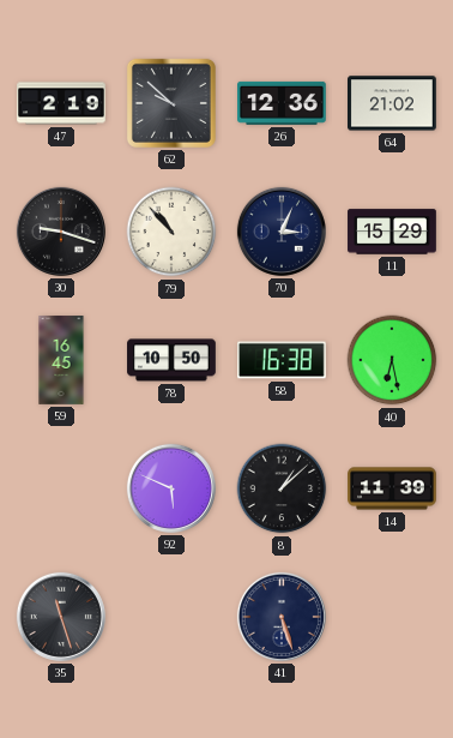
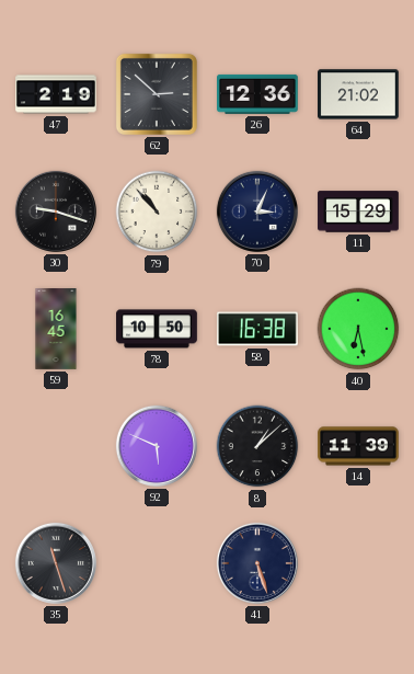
62: 9:52 -> 2:52
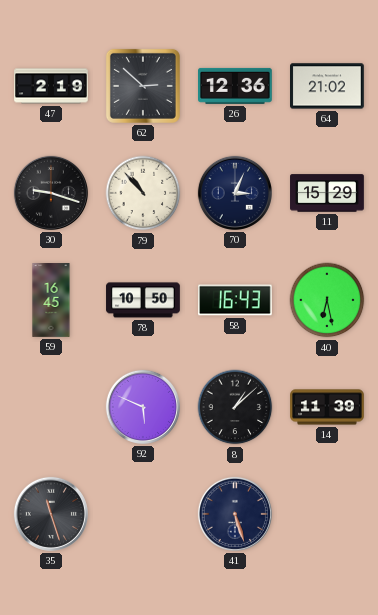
58: 16:38 -> 16:43
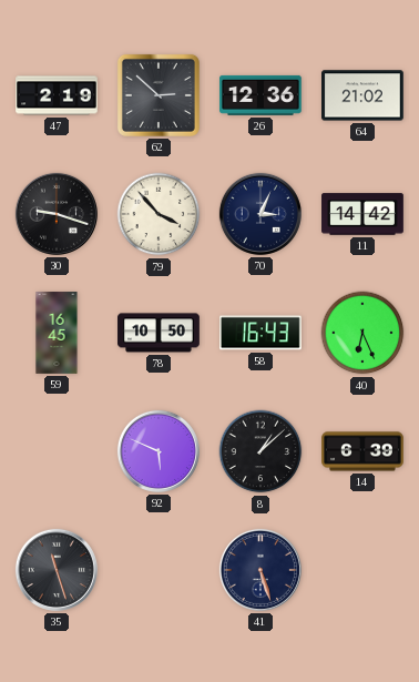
79: 10:53 -> 3:53
11: 15:29 -> 14:42
40: 6:28 -> 6:26
14: 11:39 -> 6:39
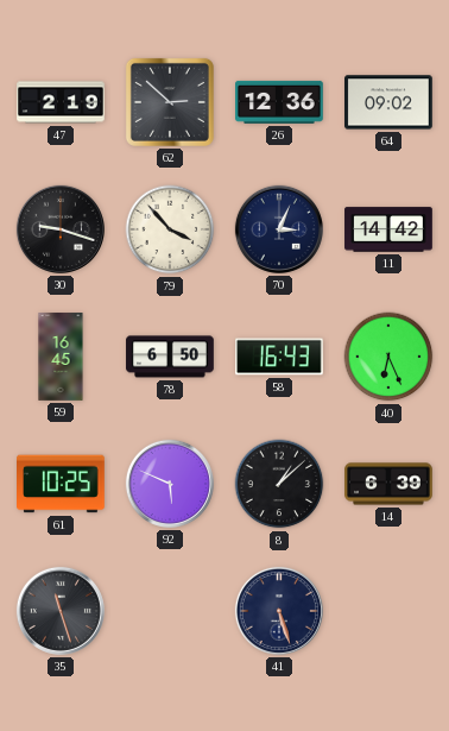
64: 21:02 -> 09:02
78: 10:50 -> 6:50
61: none -> 10:25
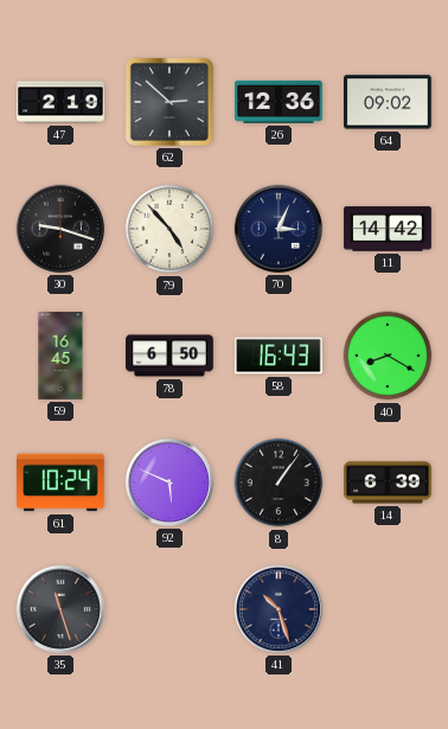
79: 3:53 -> 4:53
40: 6:26 -> 8:20
61: 10:25 -> 10:24
8: 1:08 -> 1:06
41: 5:27 -> 10:27
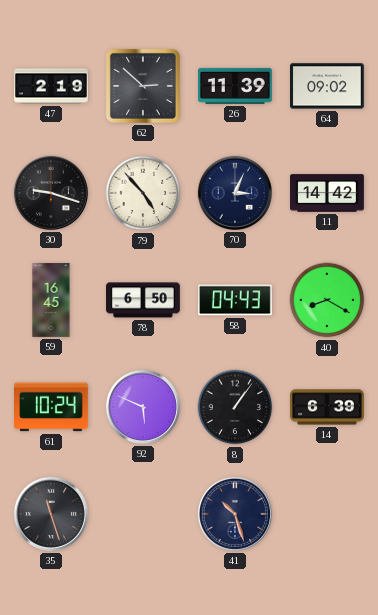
26: 12:36 -> 11:39
58: 16:43 -> 04:43
